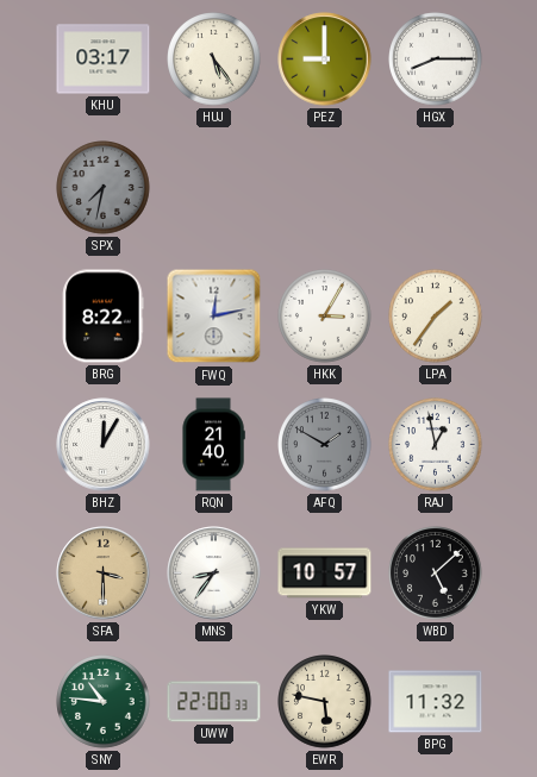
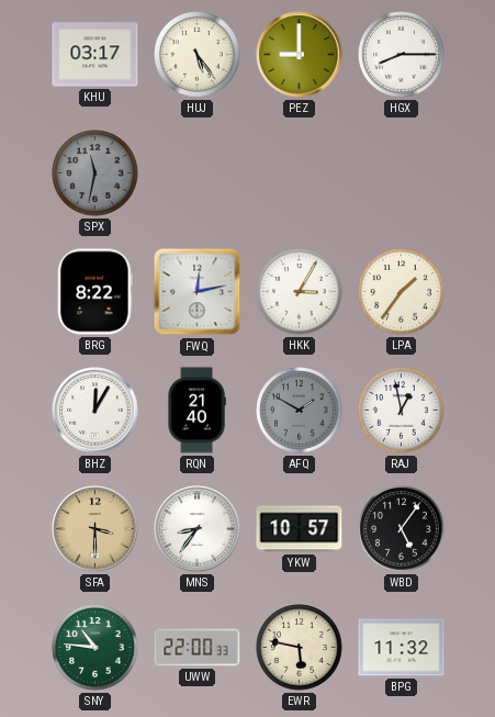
SPX: 7:32 -> 11:32
WBD: 5:08 -> 5:06
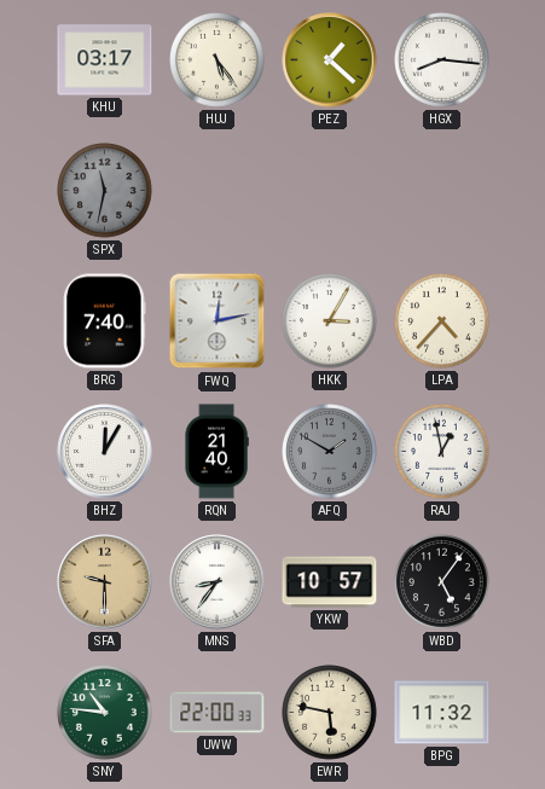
PEZ: 9:00 -> 1:22
HGX: 8:15 -> 8:16
BRG: 8:22 -> 7:40
LPA: 1:36 -> 4:37
SFA: 3:30 -> 9:30
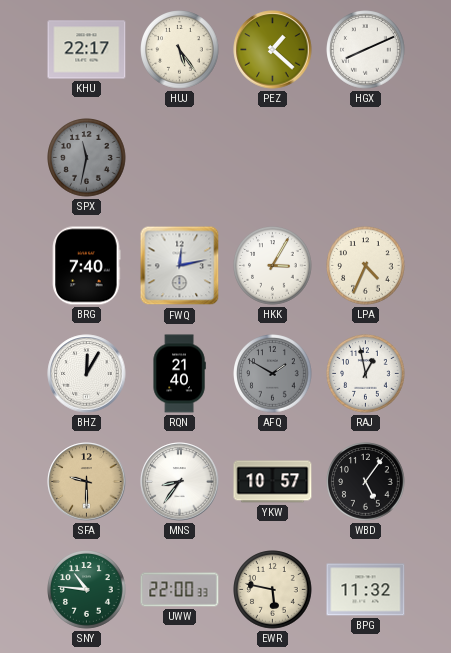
KHU: 03:17 -> 22:17
HGX: 8:16 -> 8:11
LPA: 4:37 -> 4:34
